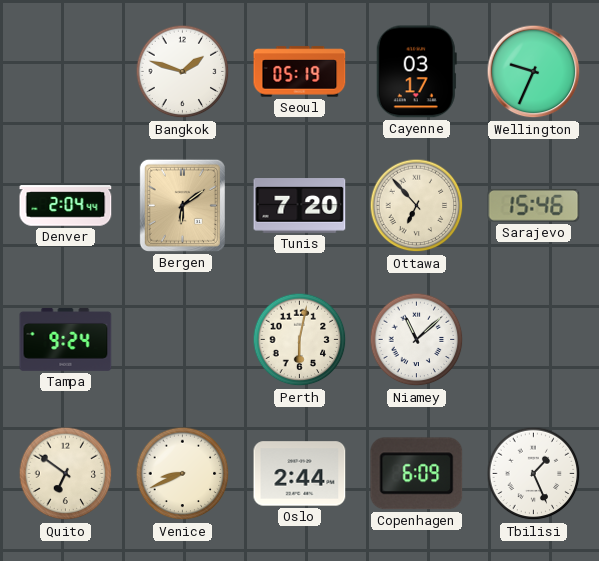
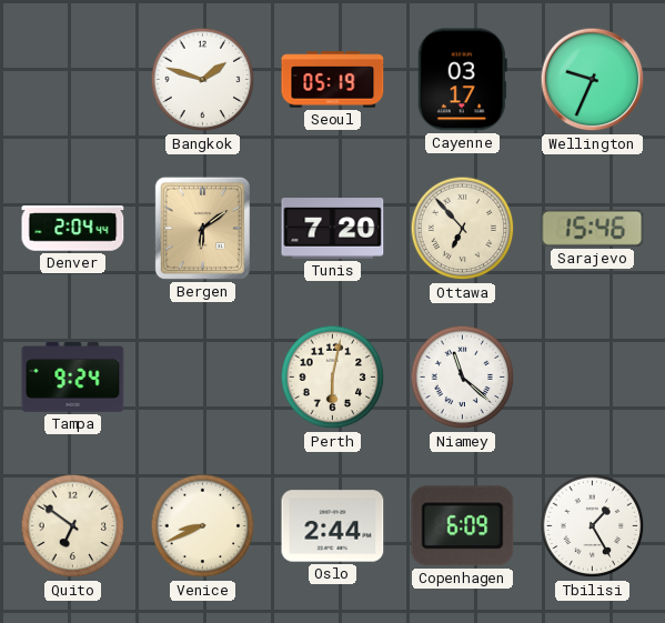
Niamey: 11:08 -> 11:22
Tbilisi: 1:26 -> 1:25
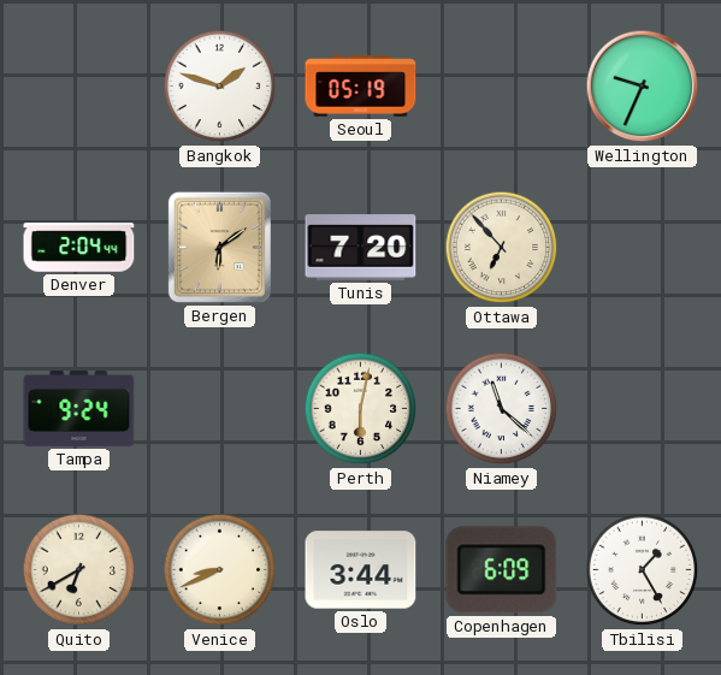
Cayenne: 03:17 -> none
Sarajevo: 15:46 -> none
Quito: 6:51 -> 6:40
Oslo: 2:44 -> 3:44
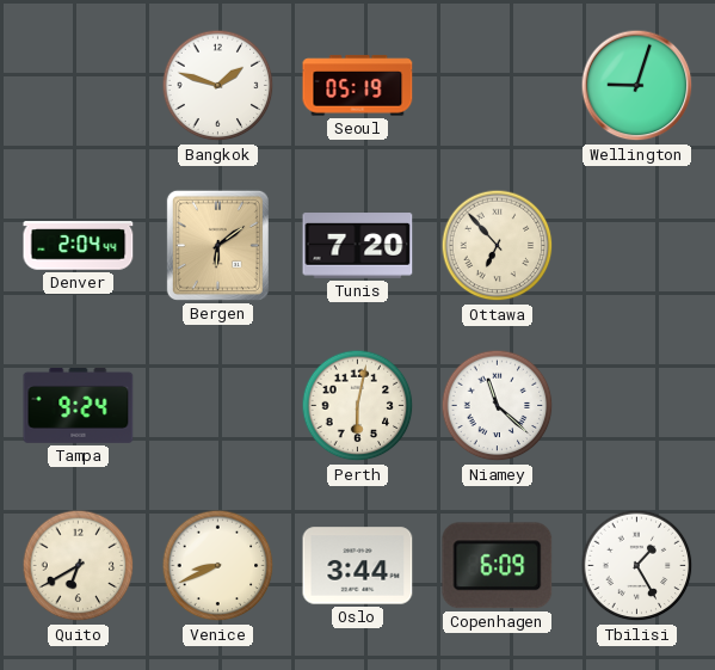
Wellington: 9:34 -> 9:03
